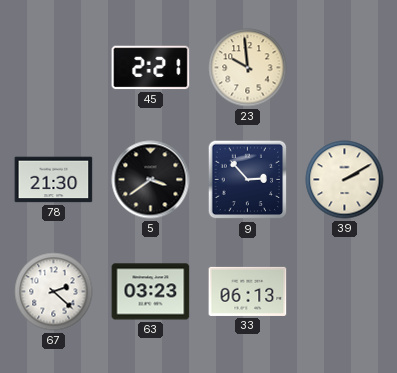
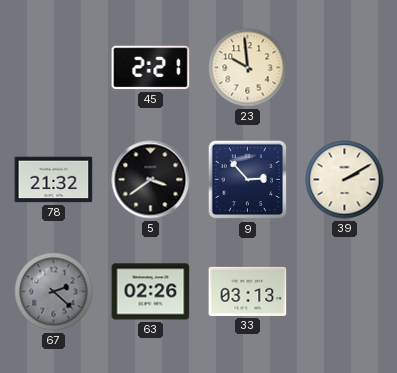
78: 21:30 -> 21:32
67 dial: white -> grey
63: 03:23 -> 02:26
33: 06:13 -> 03:13
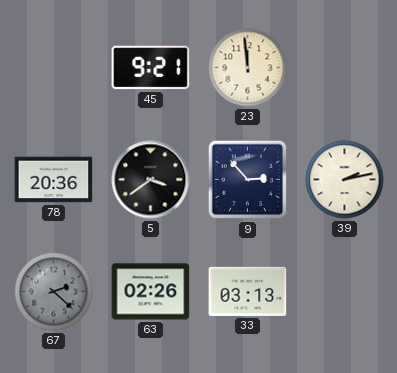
45: 2:21 -> 9:21
23: 9:59 -> 11:59
78: 21:32 -> 20:36
39: 2:10 -> 2:13
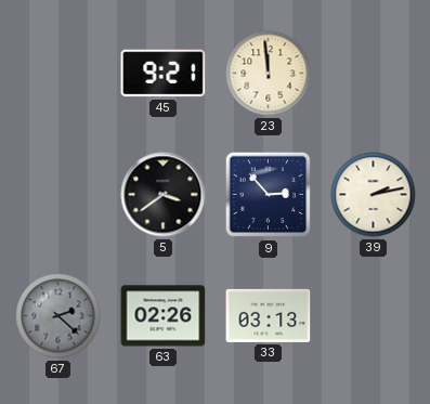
78: 20:36 -> none
